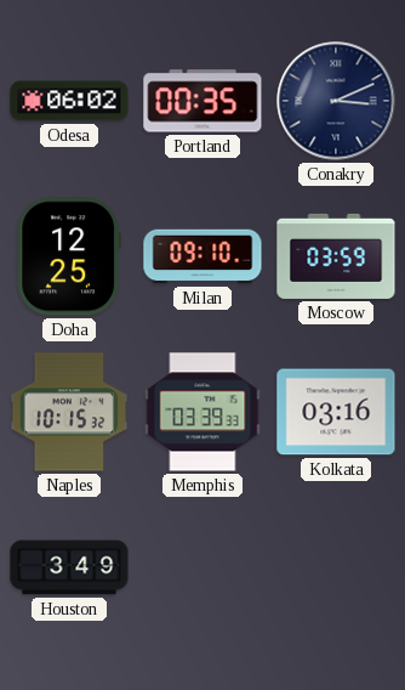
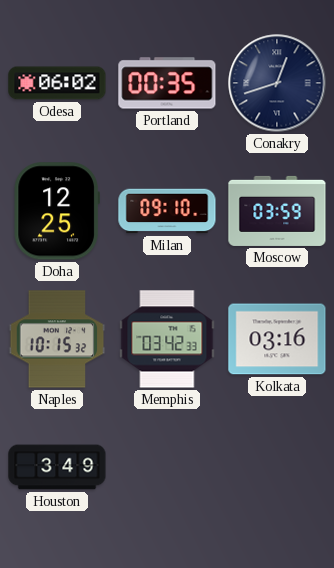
Conakry: 3:11 -> 12:42
Memphis: 03:39 -> 03:42
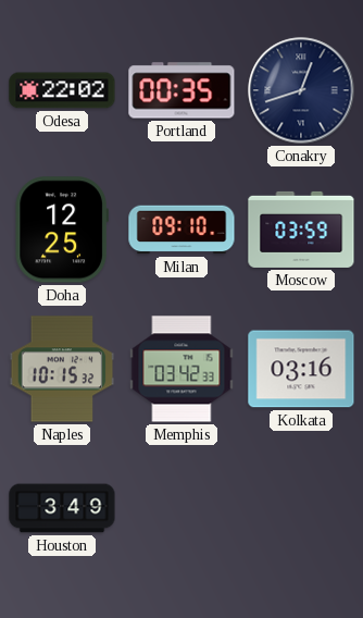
Odesa: 06:02 -> 22:02
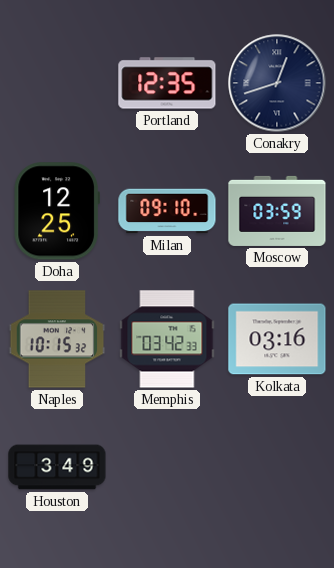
Odesa: 22:02 -> none
Portland: 00:35 -> 12:35
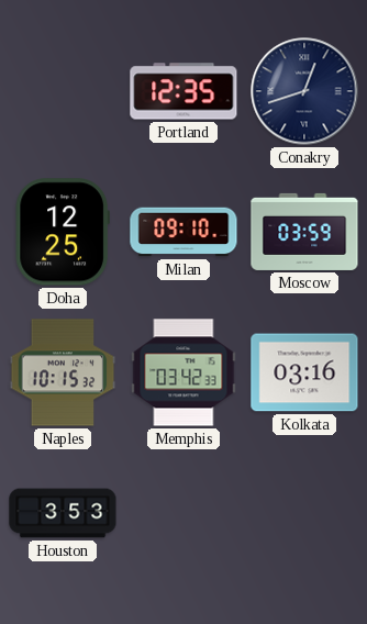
Houston: 3:49 -> 3:53
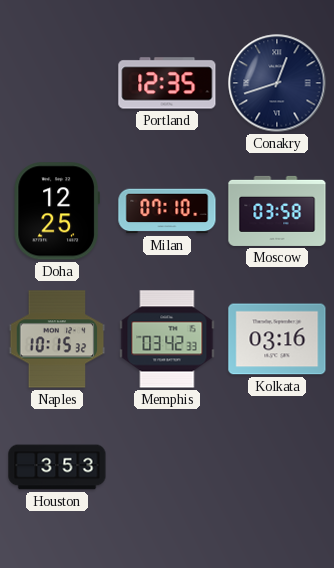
Milan: 09:10 -> 07:10
Moscow: 03:59 -> 03:58
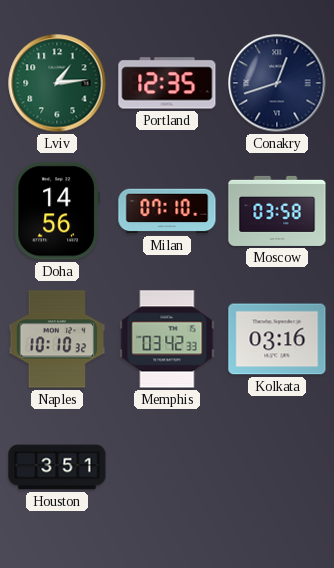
Lviv: none -> 1:14
Doha: 12:25 -> 14:56
Naples: 10:15 -> 10:10
Houston: 3:53 -> 3:51
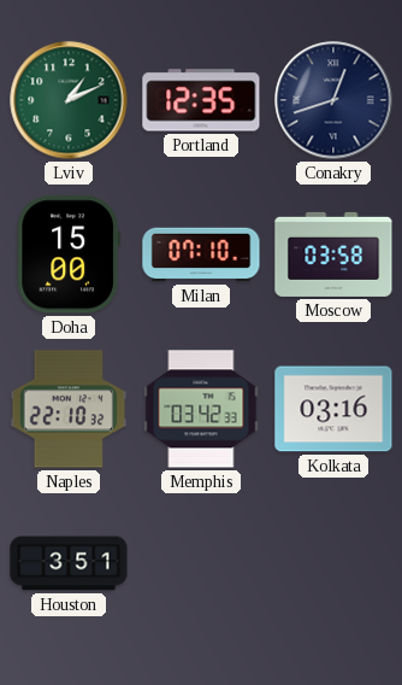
Lviv: 1:14 -> 1:11
Doha: 14:56 -> 15:00
Naples: 10:10 -> 22:10
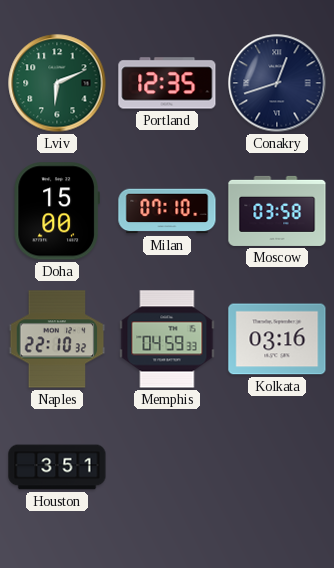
Lviv: 1:11 -> 6:11
Memphis: 03:42 -> 04:59
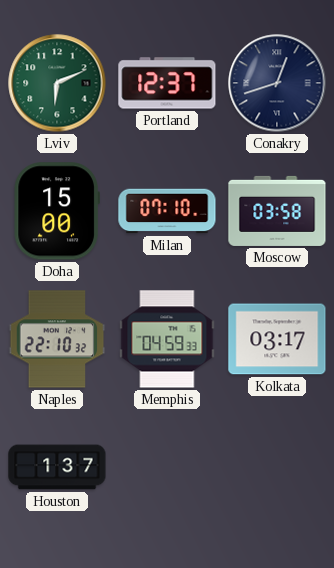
Portland: 12:35 -> 12:37
Kolkata: 03:16 -> 03:17
Houston: 3:51 -> 1:37
